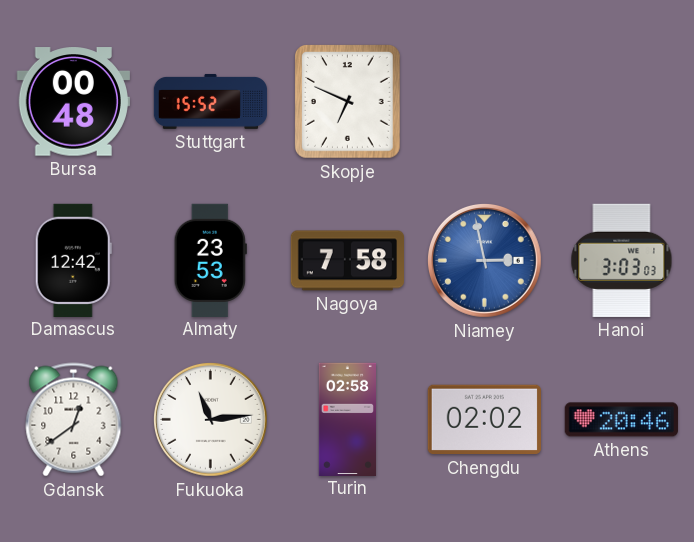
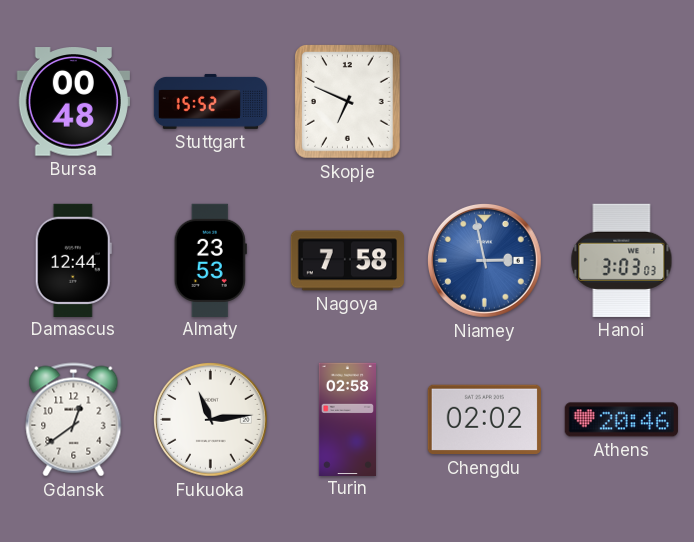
Damascus: 12:42 -> 12:44
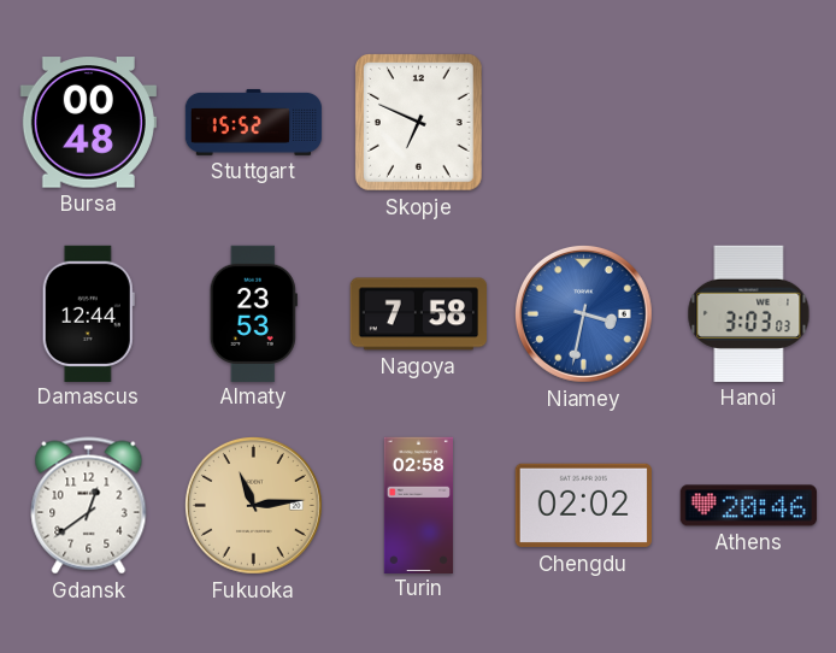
Niamey: 2:58 -> 3:32
Fukuoka dial: white -> champagne
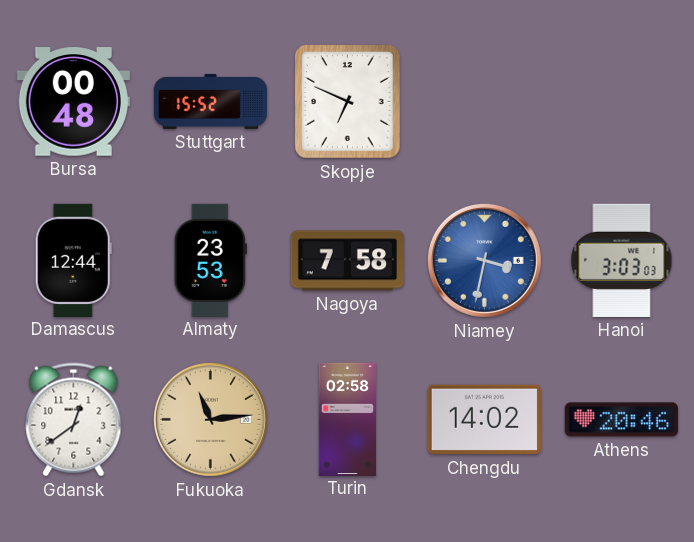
Chengdu: 02:02 -> 14:02
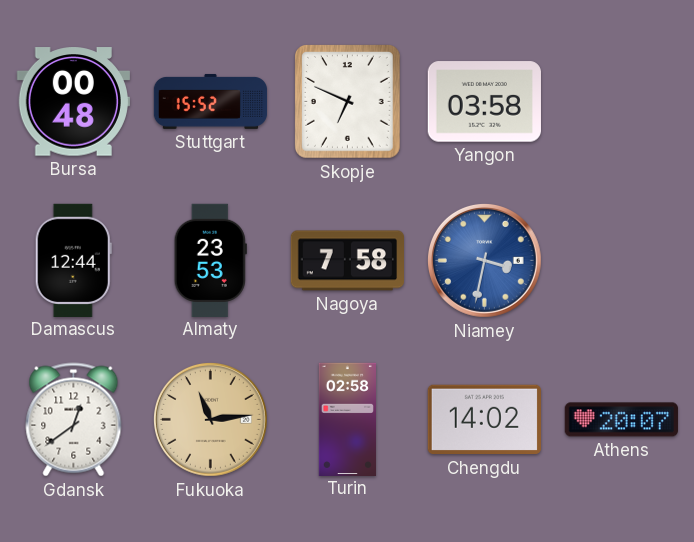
Yangon: none -> 03:58
Hanoi: 3:03 -> none
Athens: 20:46 -> 20:07
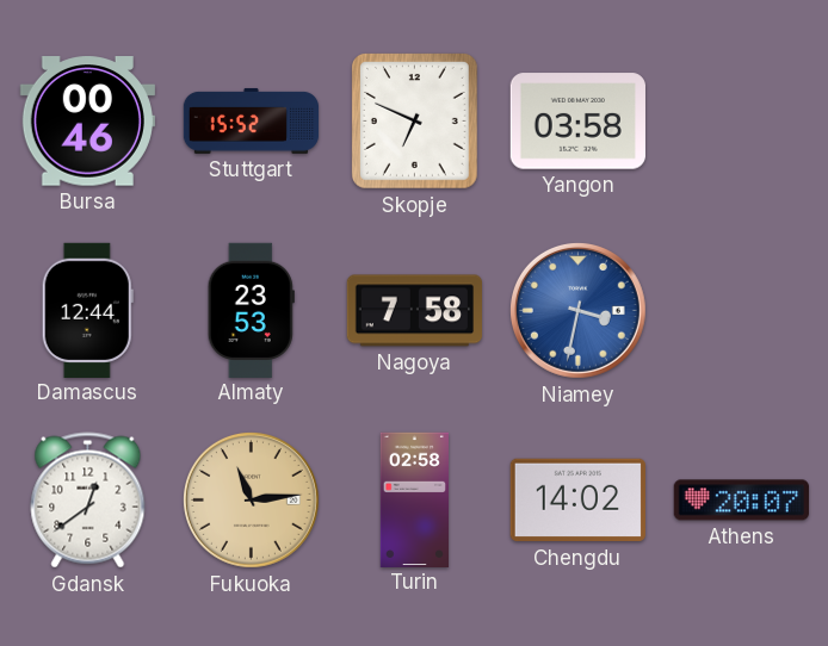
Bursa: 00:48 -> 00:46
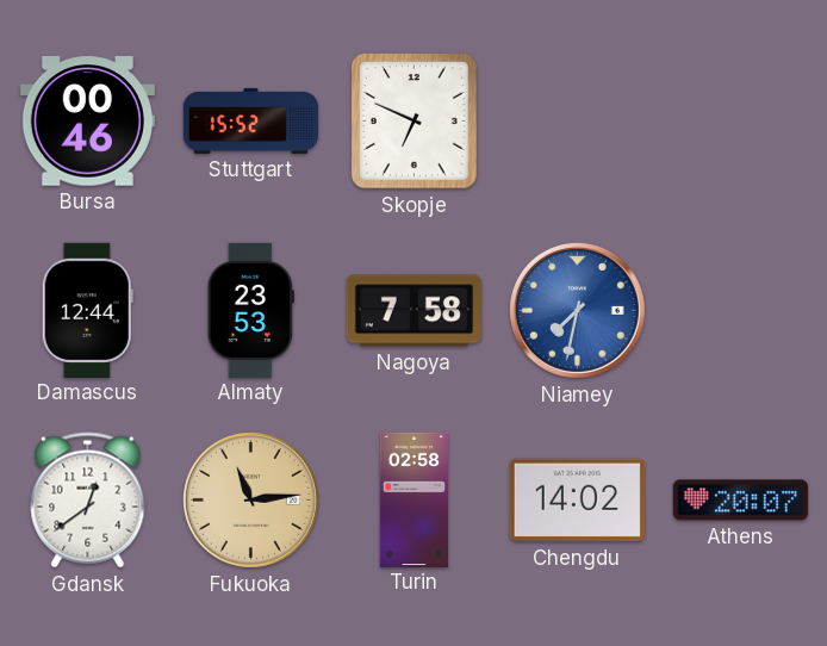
Yangon: 03:58 -> none
Niamey: 3:32 -> 7:32
